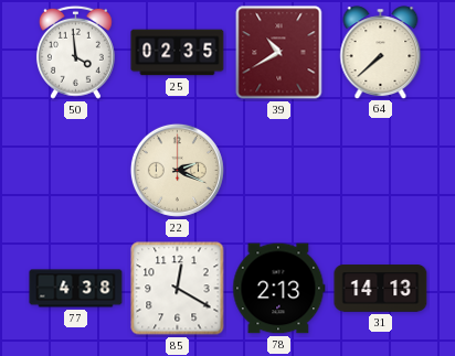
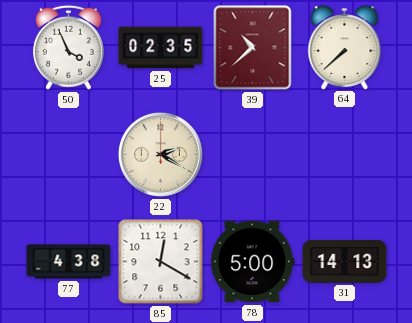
50: 3:59 -> 3:56
39: 10:40 -> 10:38
22: 2:19 -> 2:20
78: 2:13 -> 5:00
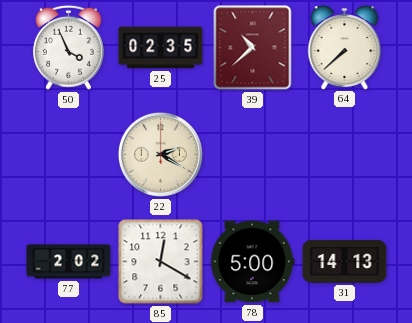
77: 4:38 -> 2:02
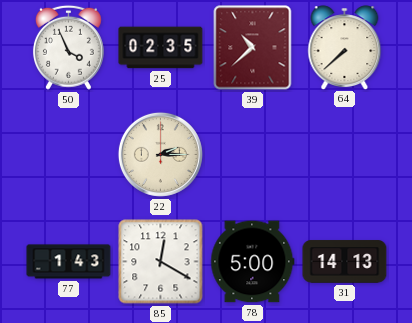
22: 2:20 -> 2:15
77: 2:02 -> 1:43
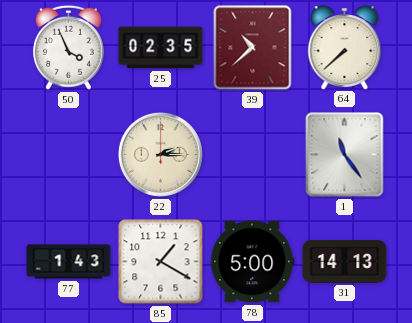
1: none -> 11:24
85: 12:20 -> 1:20
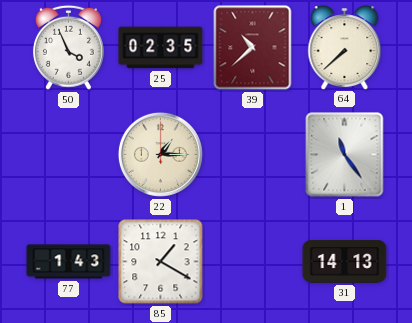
22: 2:15 -> 1:15
78: 5:00 -> none
